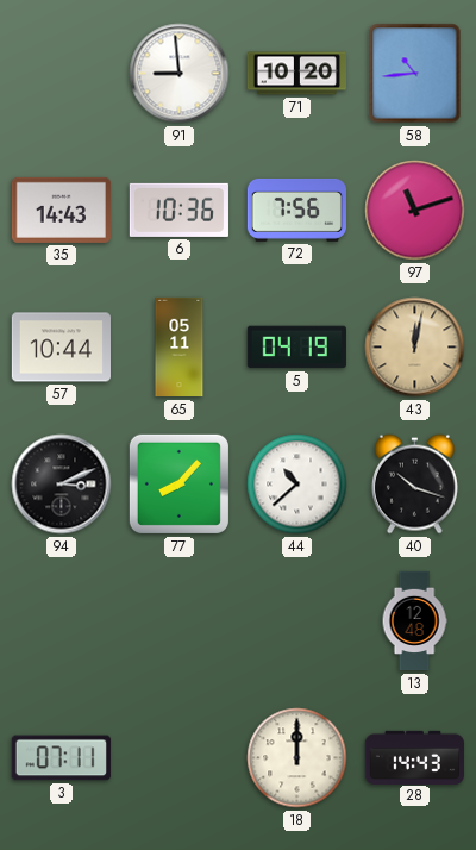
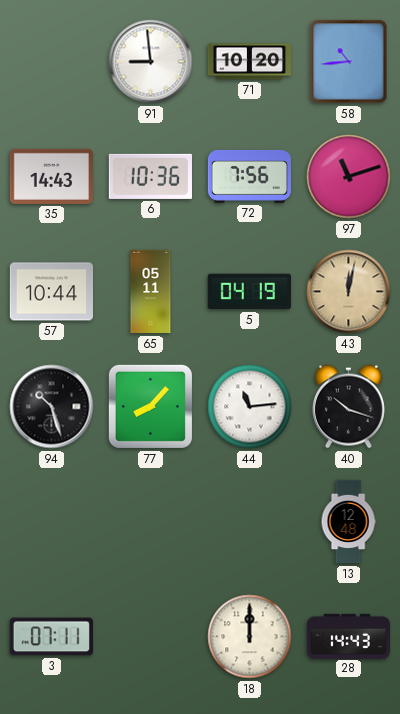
94: 3:11 -> 10:27
44: 10:38 -> 11:14
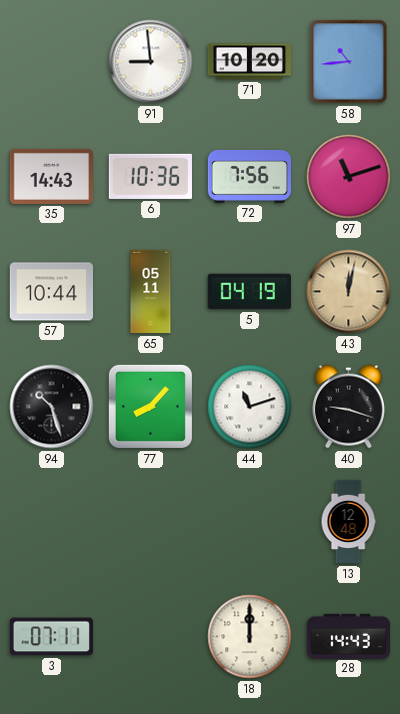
44: 11:14 -> 11:12
40: 10:18 -> 9:18
